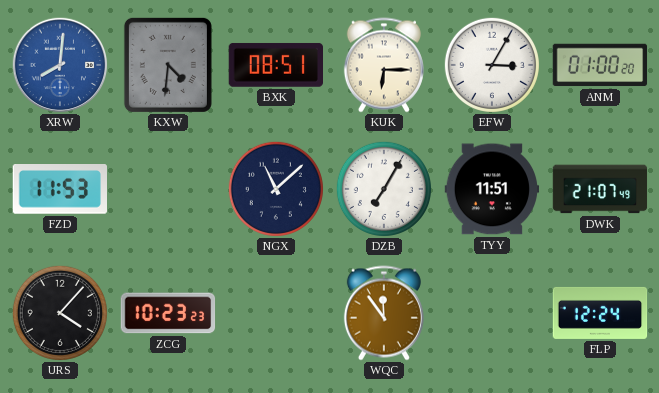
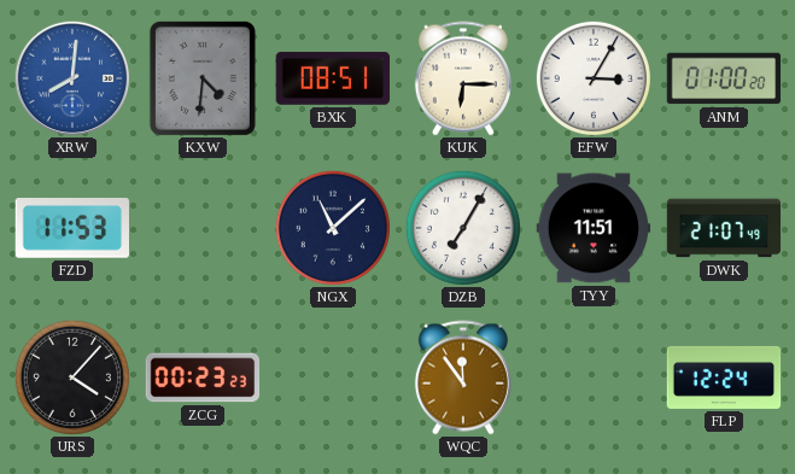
ZCG: 10:23 -> 00:23
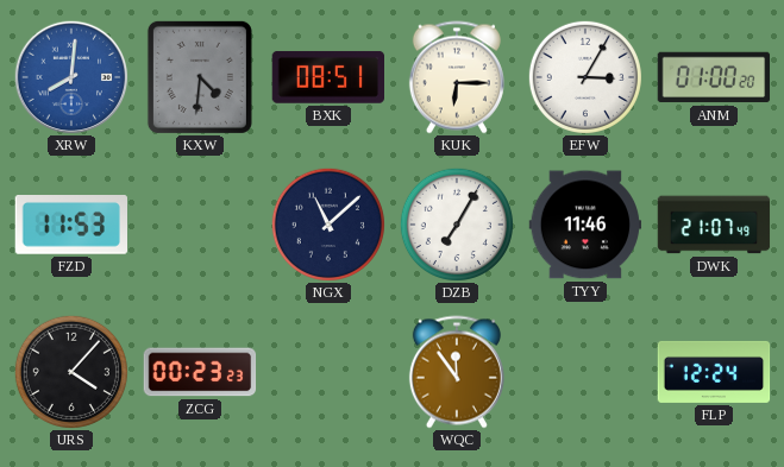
TYY: 11:51 -> 11:46
